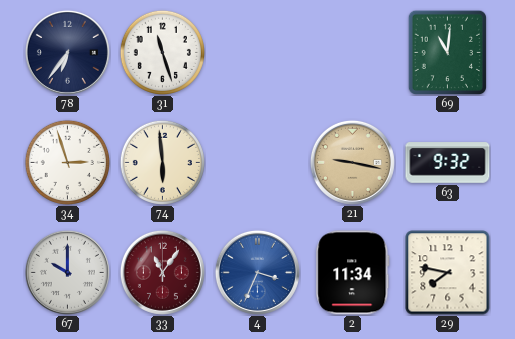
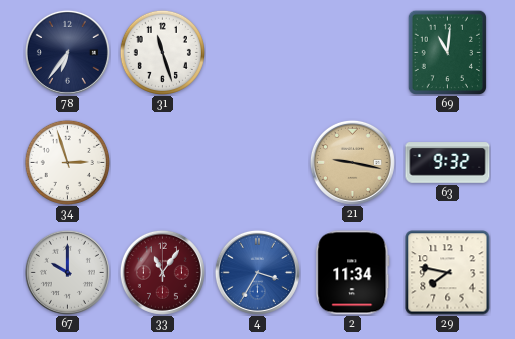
74: 5:59 -> none
4: 3:34 -> 3:35
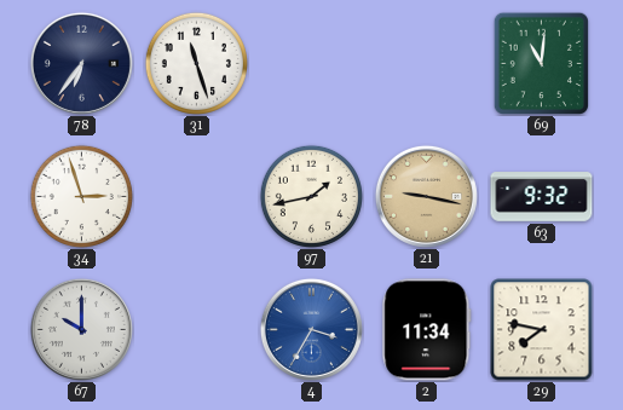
97: none -> 1:43
33: 11:06 -> none
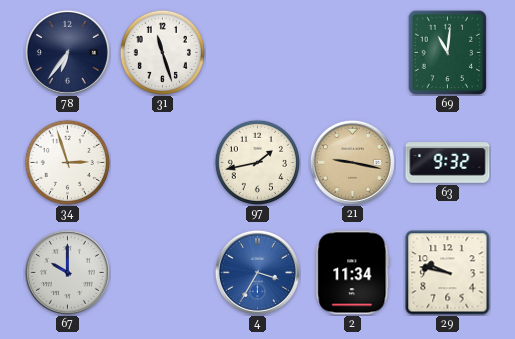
29: 7:47 -> 9:47
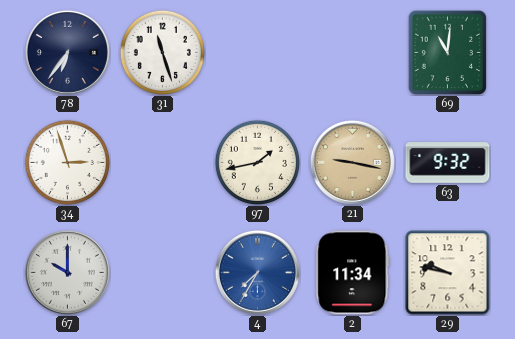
4: 3:35 -> 7:35
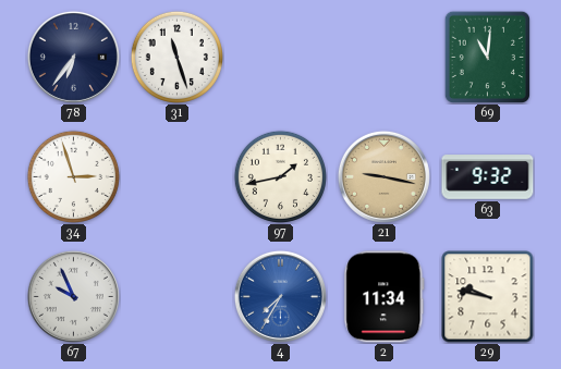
67: 10:00 -> 9:56
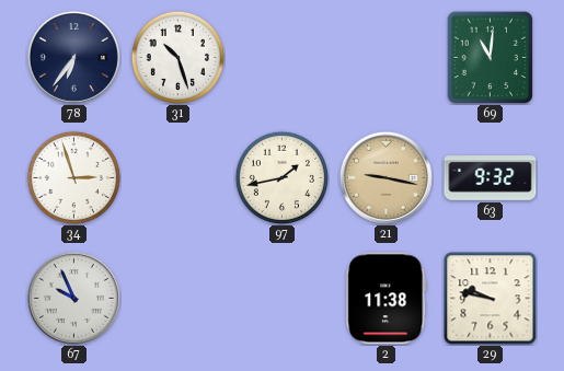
31: 11:27 -> 10:27
4: 7:35 -> none
2: 11:34 -> 11:38
